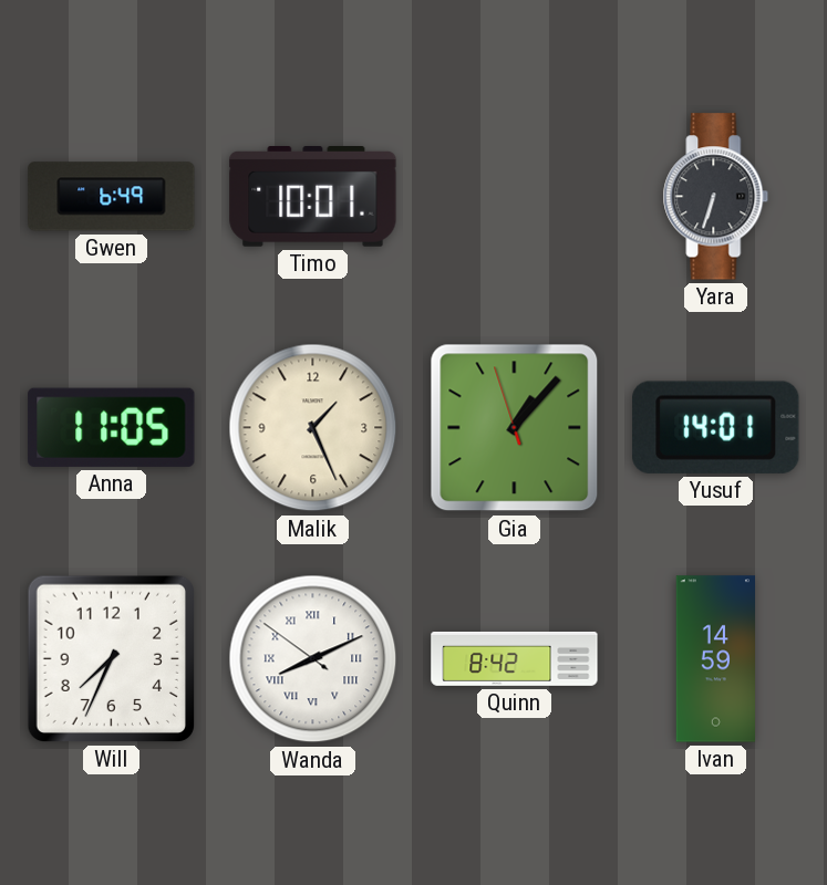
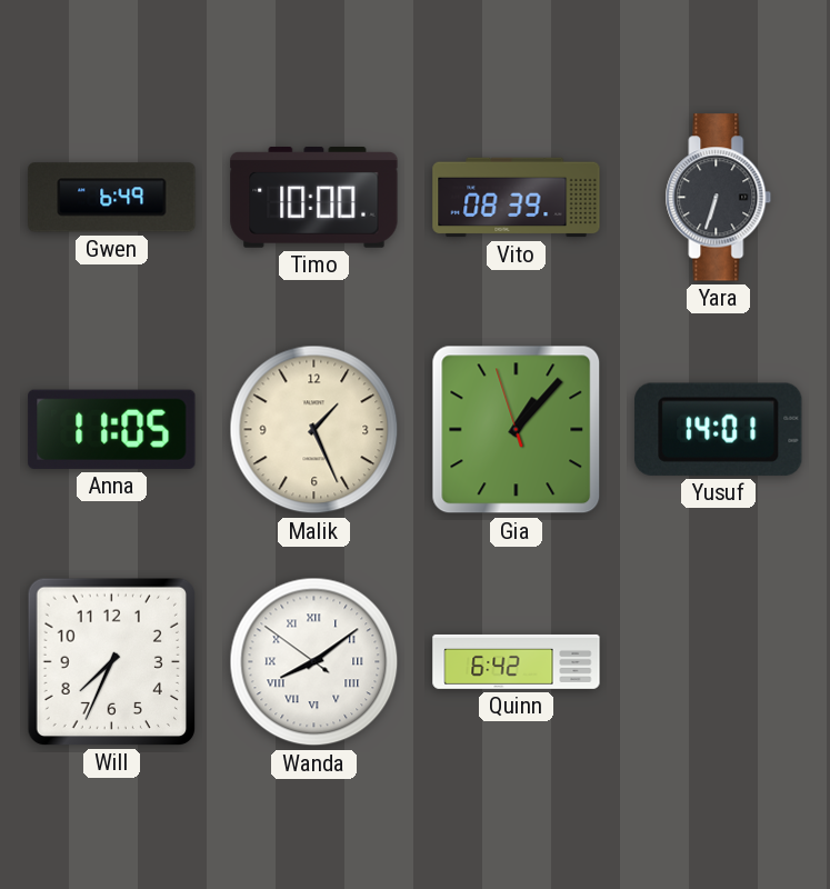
Timo: 10:01 -> 10:00
Vito: none -> 08:39
Wanda: 8:10 -> 8:08
Quinn: 8:42 -> 6:42
Ivan: 14:59 -> none
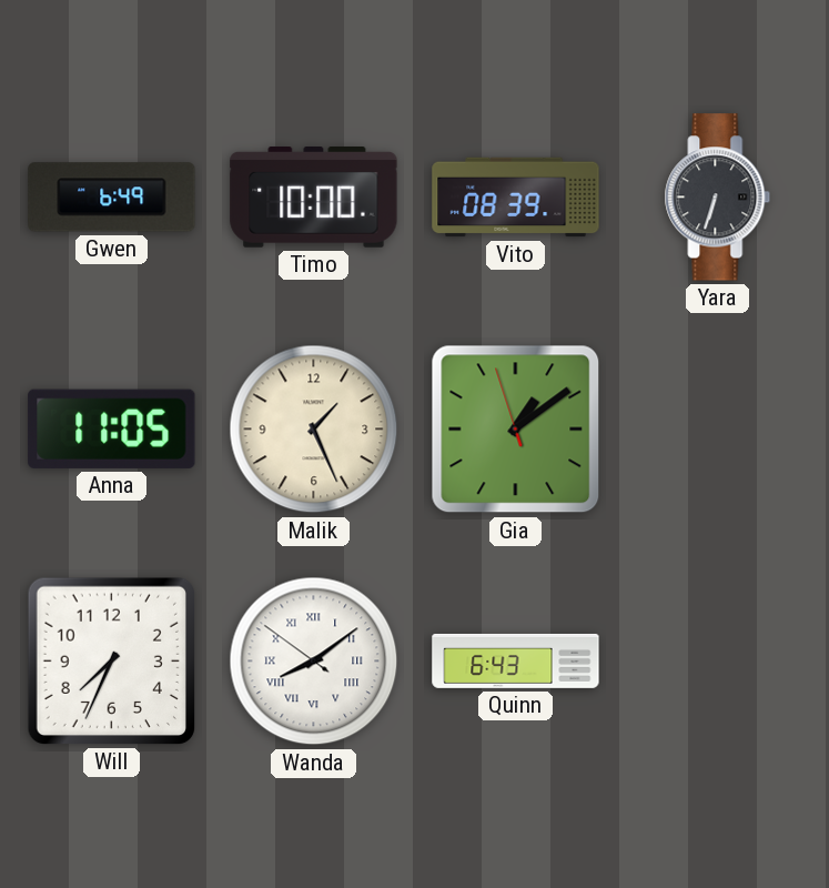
Gia: 1:06 -> 1:08
Yusuf: 14:01 -> none
Quinn: 6:42 -> 6:43
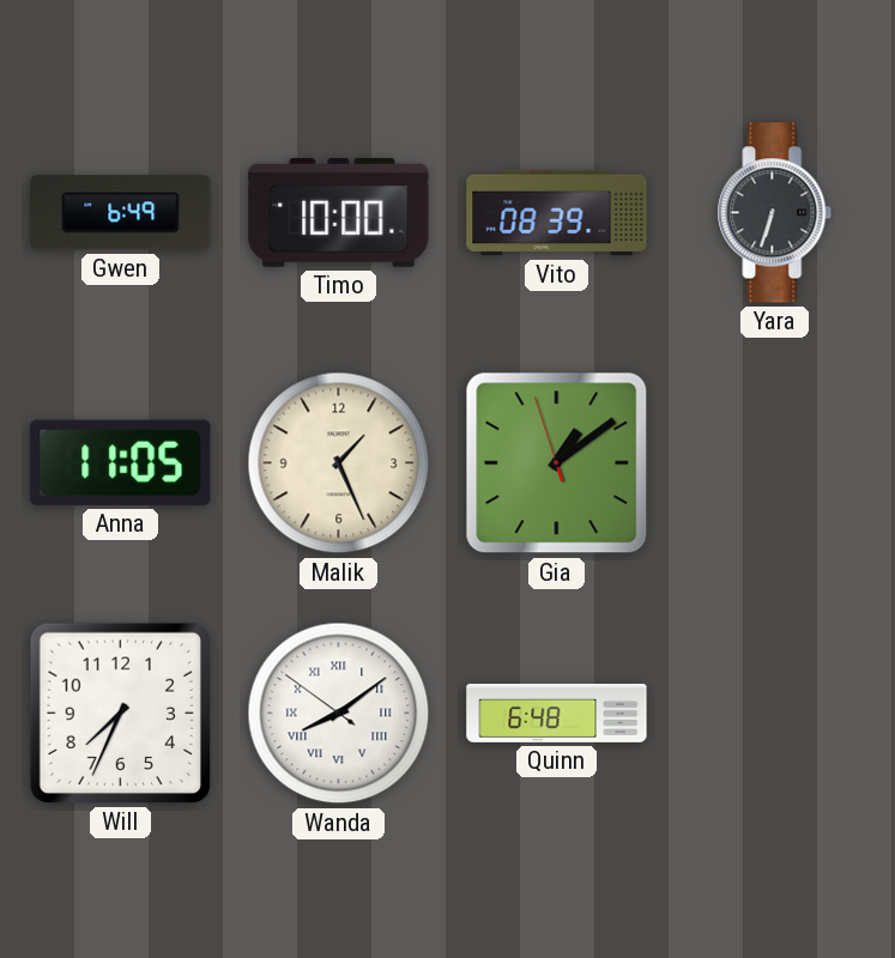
Quinn: 6:43 -> 6:48
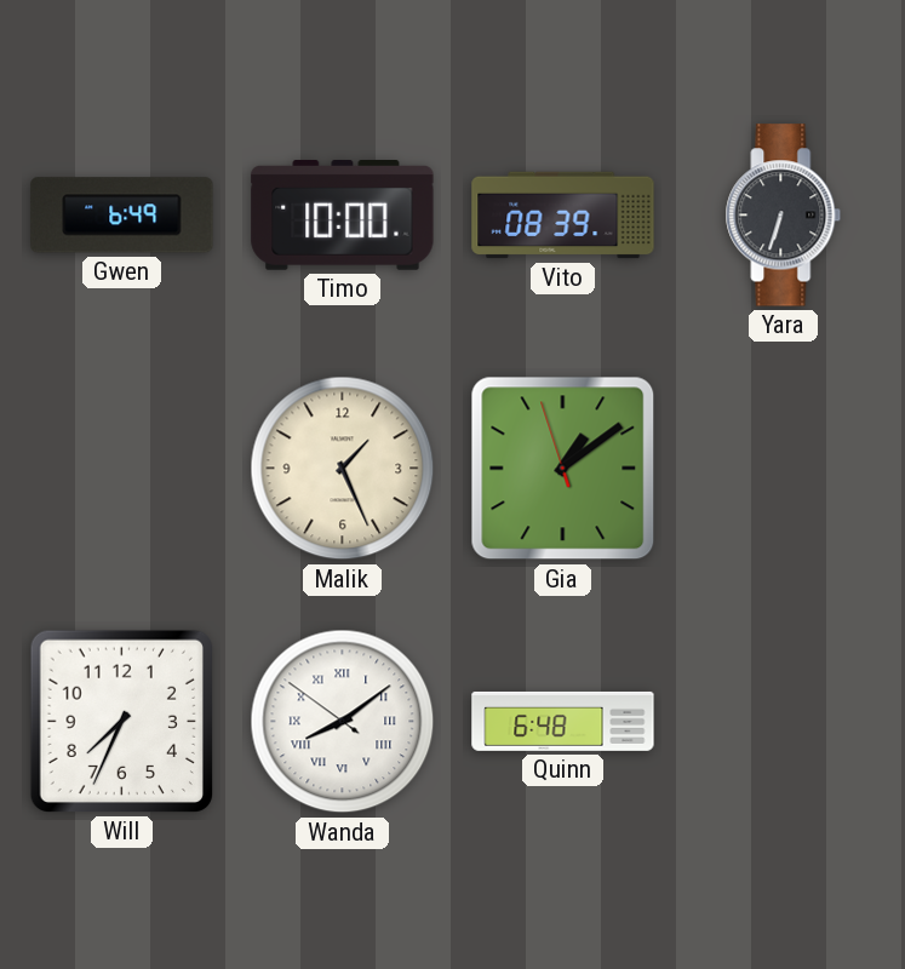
Anna: 11:05 -> none
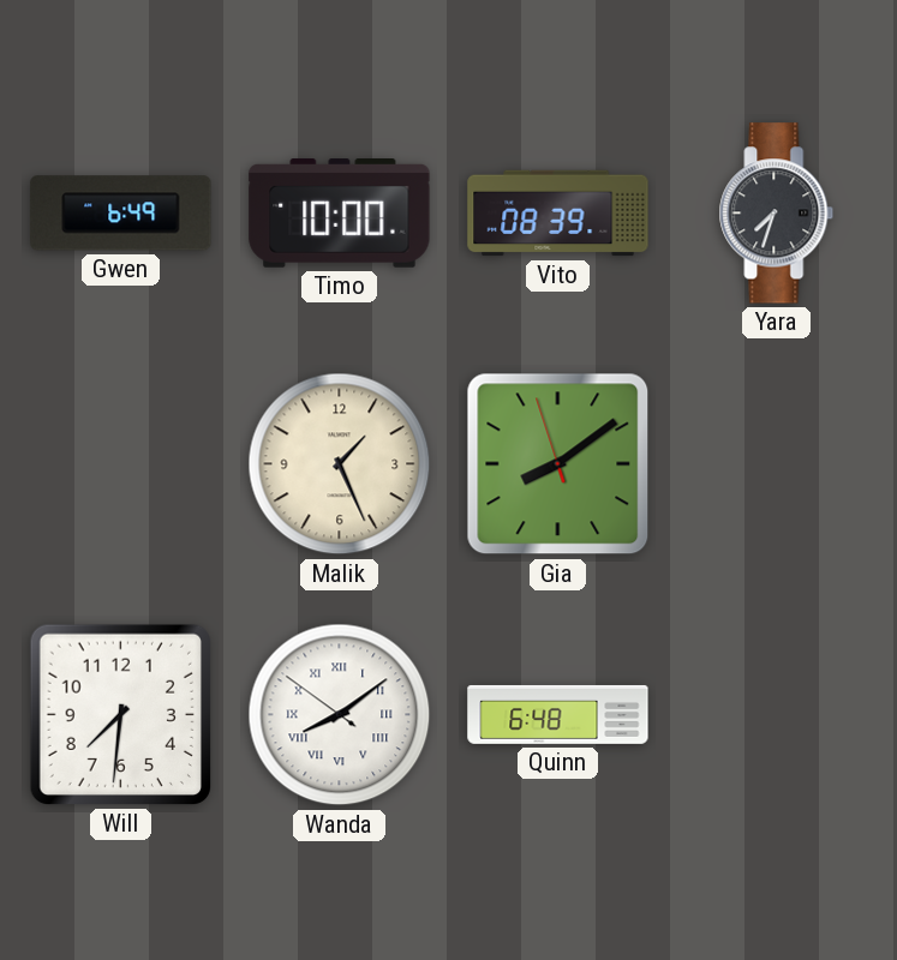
Yara: 6:33 -> 7:33
Gia: 1:08 -> 8:08
Will: 7:34 -> 7:31
